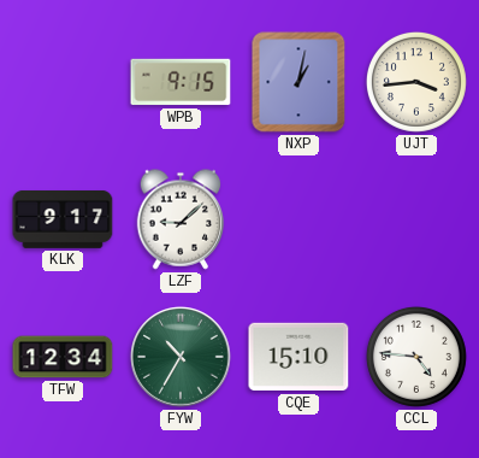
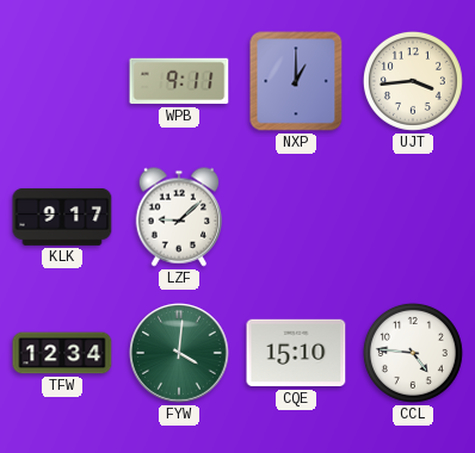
WPB: 9:15 -> 9:11
NXP: 1:02 -> 1:00
FYW: 10:35 -> 4:01
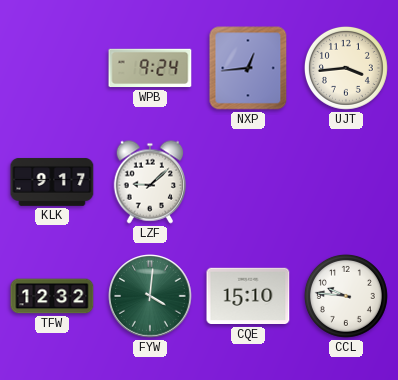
WPB: 9:11 -> 9:24
NXP: 1:00 -> 12:44
TFW: 12:34 -> 12:32
CCL: 4:46 -> 9:46
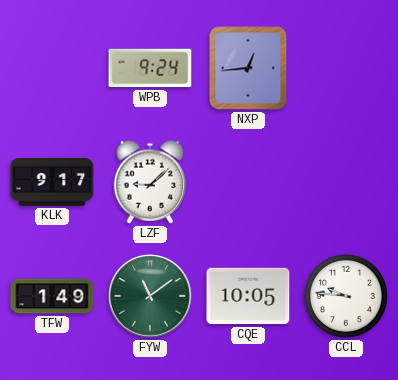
UJT: 3:44 -> none
TFW: 12:32 -> 1:49
FYW: 4:01 -> 11:09
CQE: 15:10 -> 10:05
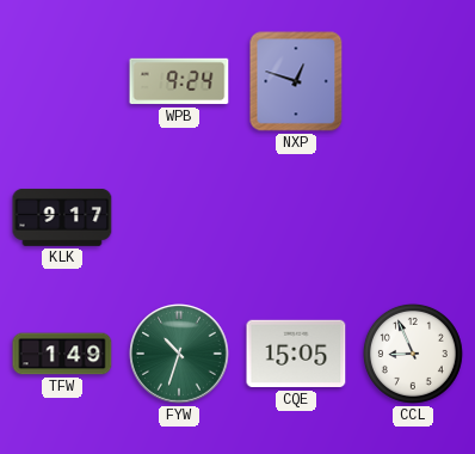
NXP: 12:44 -> 12:48
LZF: 9:08 -> none
FYW: 11:09 -> 10:33
CQE: 10:05 -> 15:05
CCL: 9:46 -> 8:56
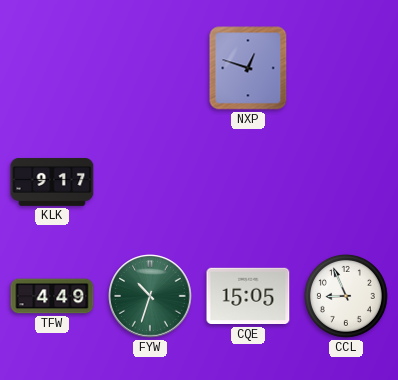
WPB: 9:24 -> none
TFW: 1:49 -> 4:49
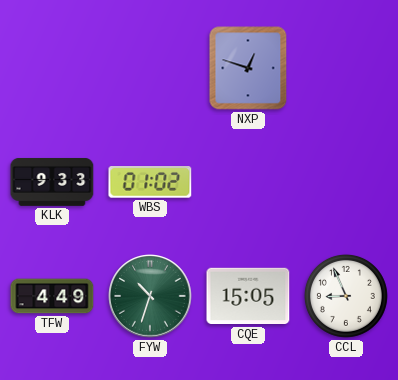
KLK: 9:17 -> 9:33
WBS: none -> 01:02
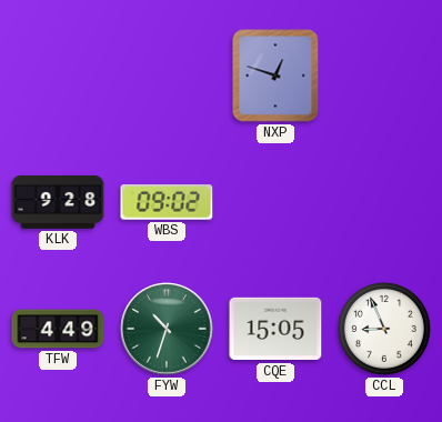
KLK: 9:33 -> 9:28
WBS: 01:02 -> 09:02
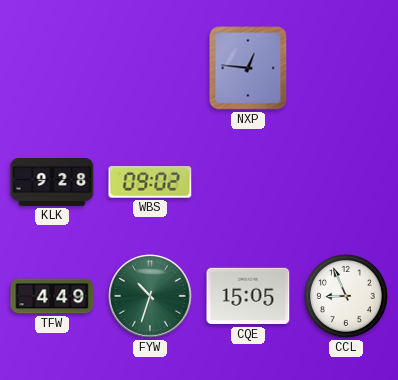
NXP: 12:48 -> 12:46
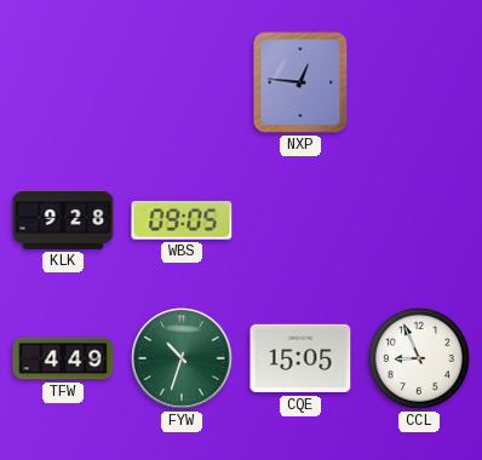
WBS: 09:02 -> 09:05
